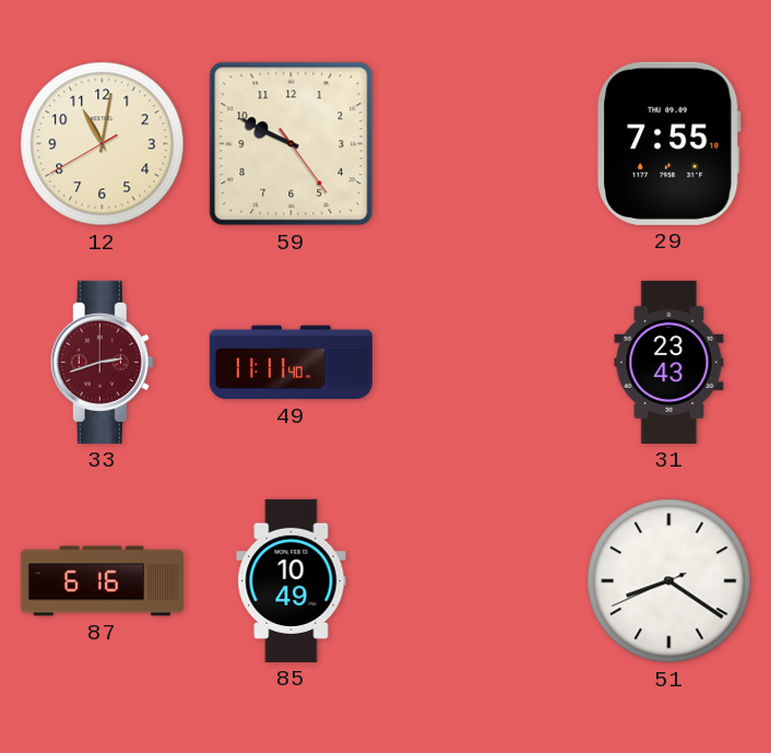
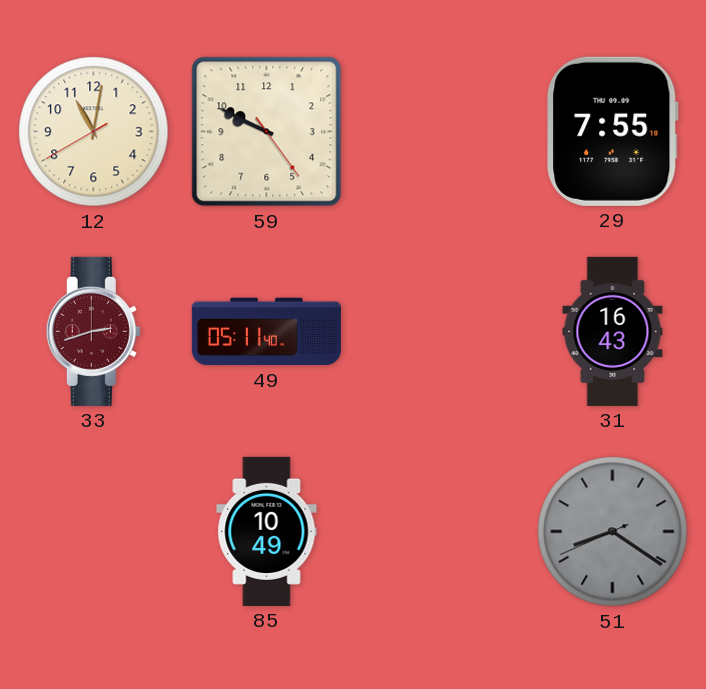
49: 11:11 -> 05:11
31: 23:43 -> 16:43
87: 6:16 -> none
51 dial: white -> grey
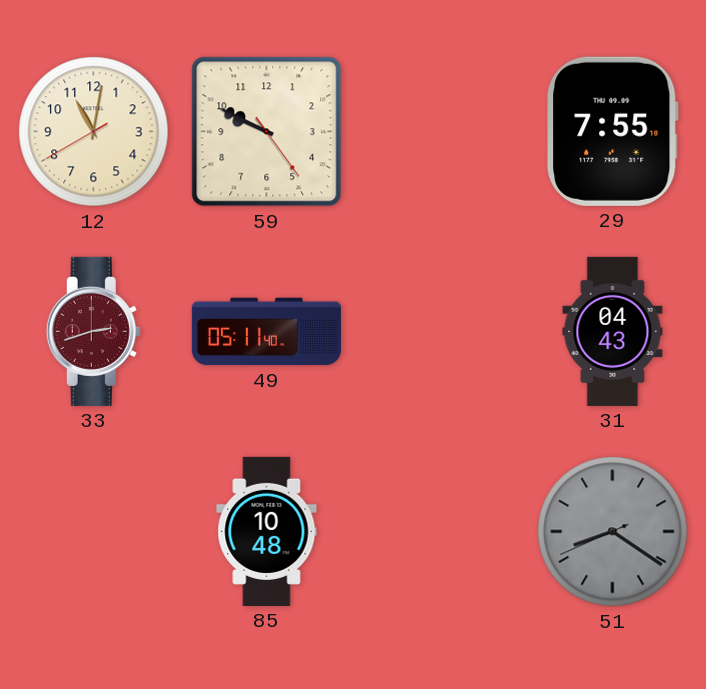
31: 16:43 -> 04:43
85: 10:49 -> 10:48
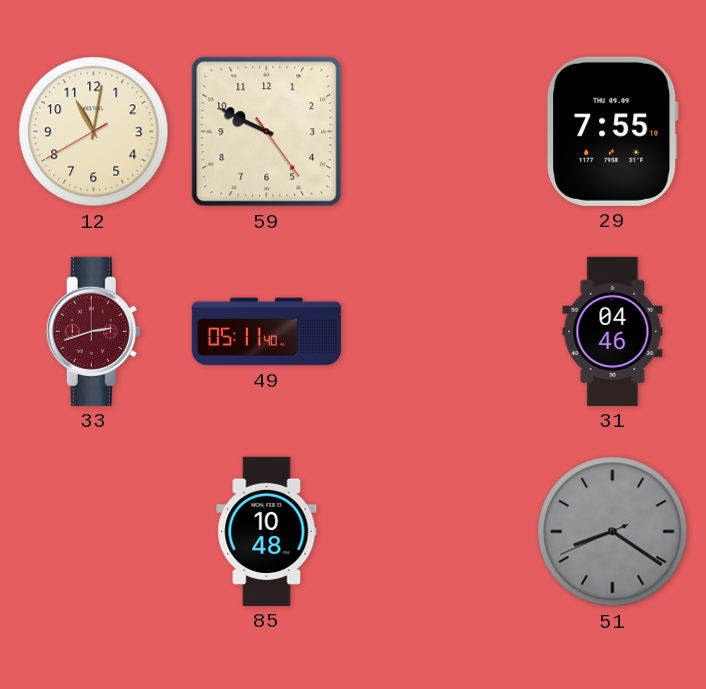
31: 04:43 -> 04:46
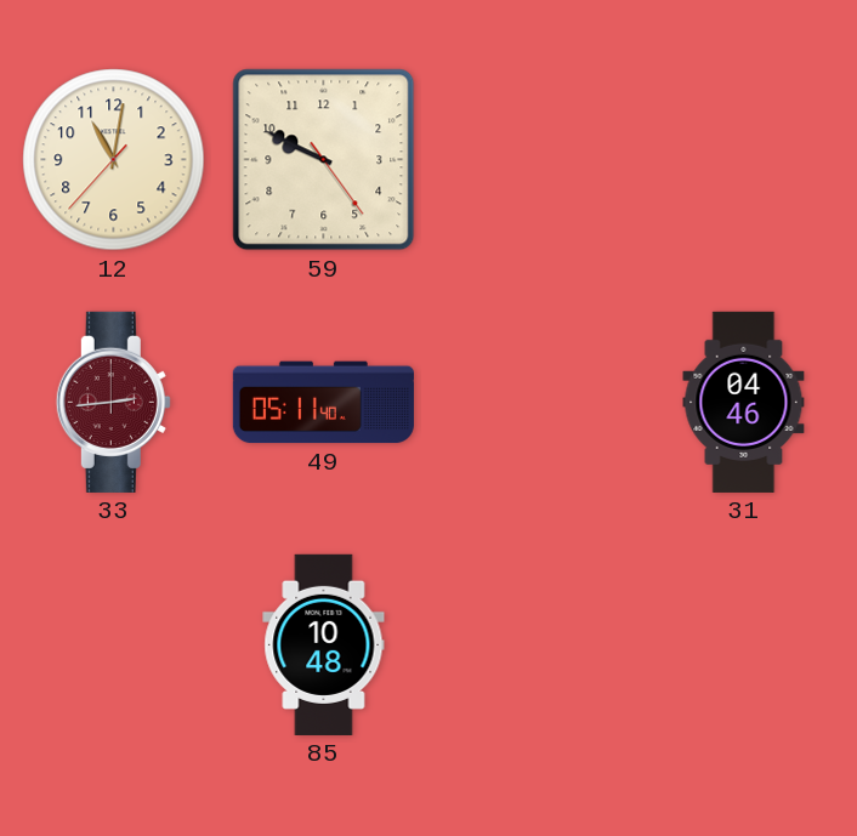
12: 11:01:40 -> 11:01:37
29: 7:55 -> none
33: 2:42 -> 2:44
51: 8:20 -> none
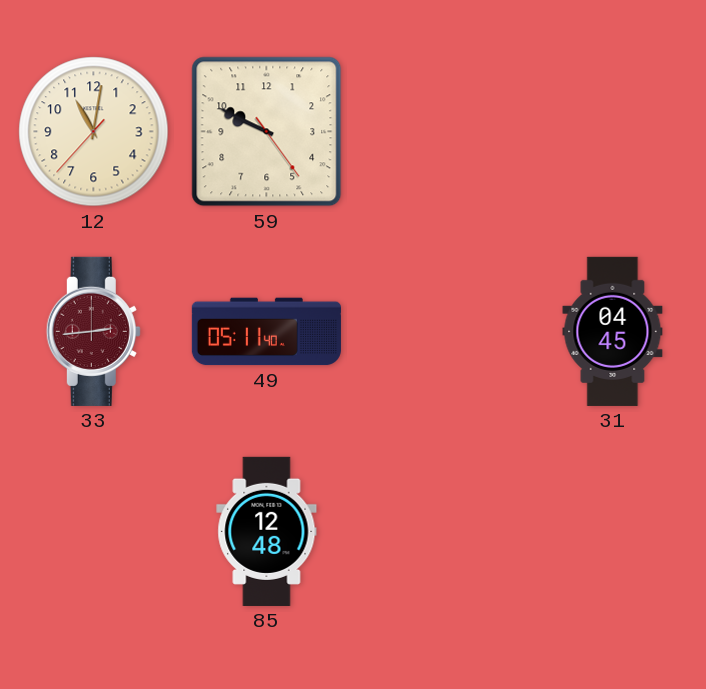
31: 04:46 -> 04:45
85: 10:48 -> 12:48
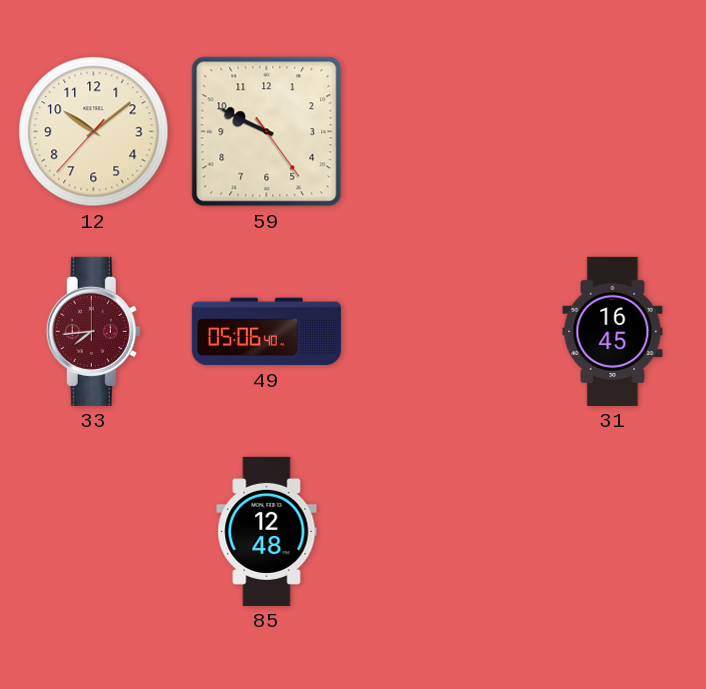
12: 11:01 -> 10:08
33: 2:44 -> 7:44
49: 05:11 -> 05:06
31: 04:45 -> 16:45
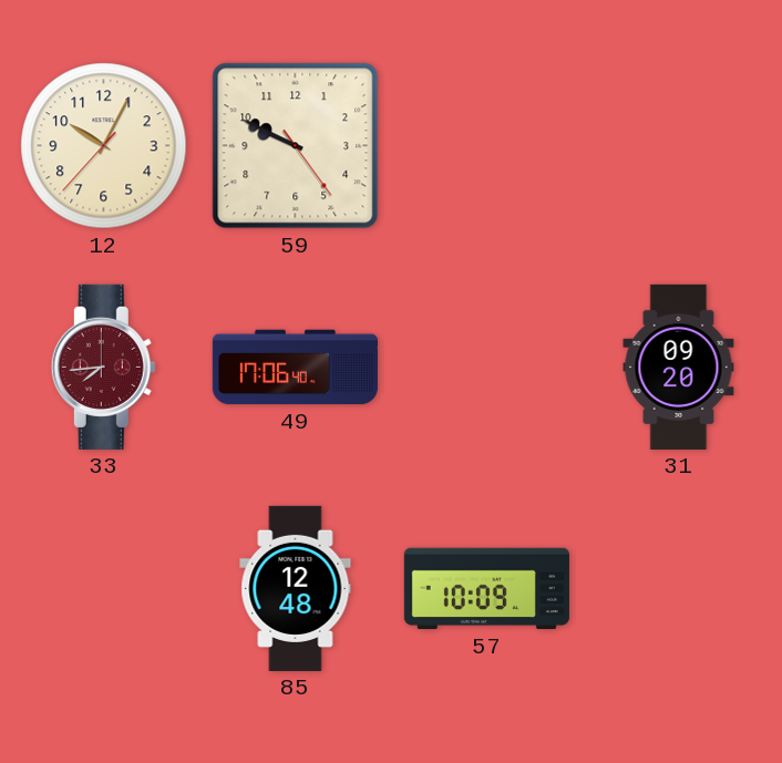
12: 10:08 -> 10:04
49: 05:06 -> 17:06
31: 16:45 -> 09:20
57: none -> 10:09
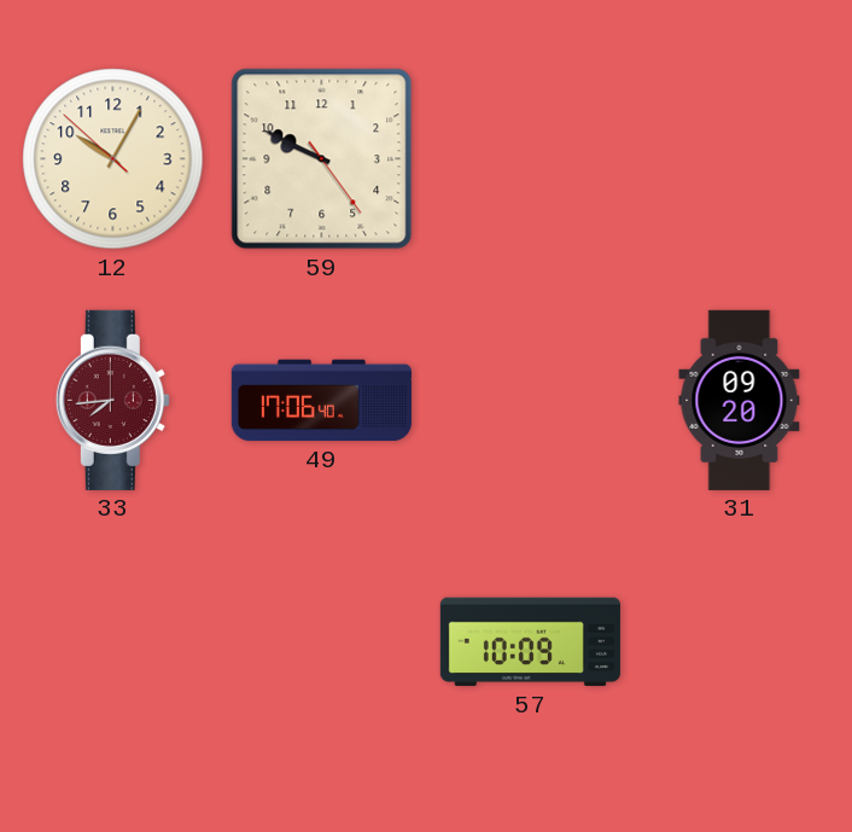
12: 10:04:37 -> 10:04:52
85: 12:48 -> none
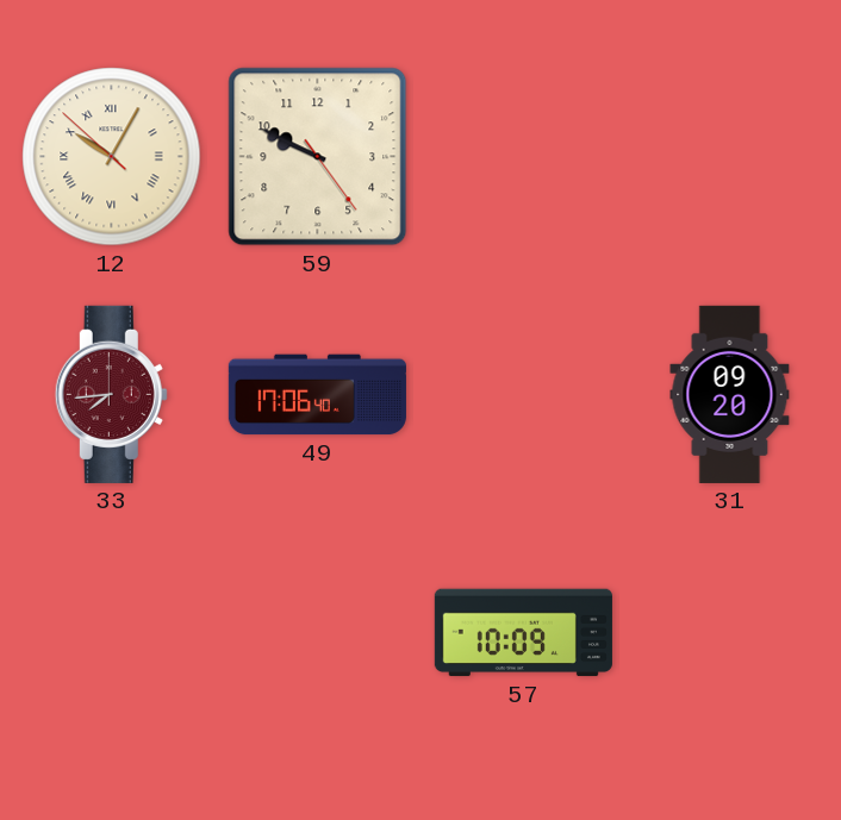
12 numerals: Arabic -> Roman
